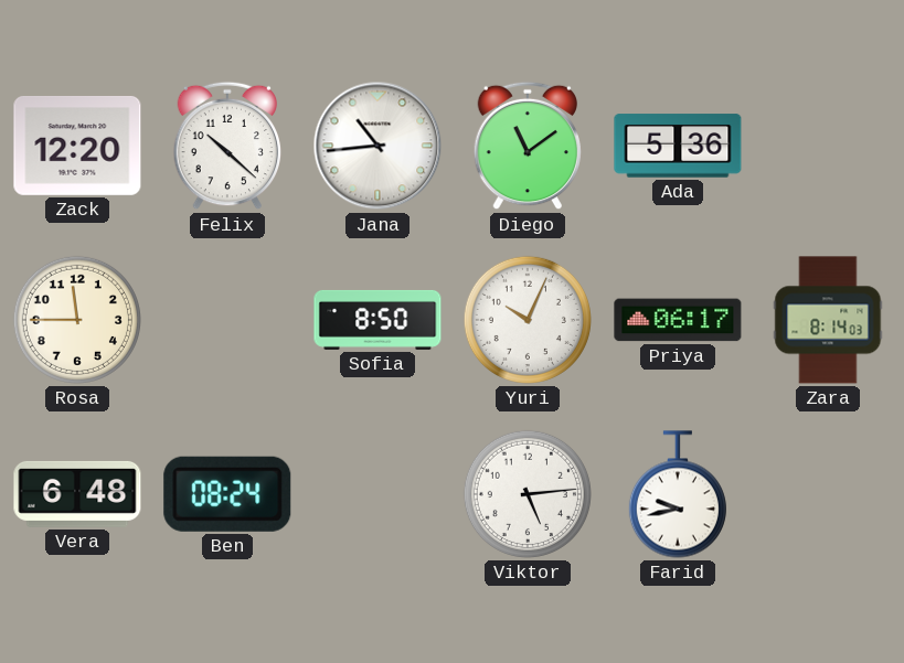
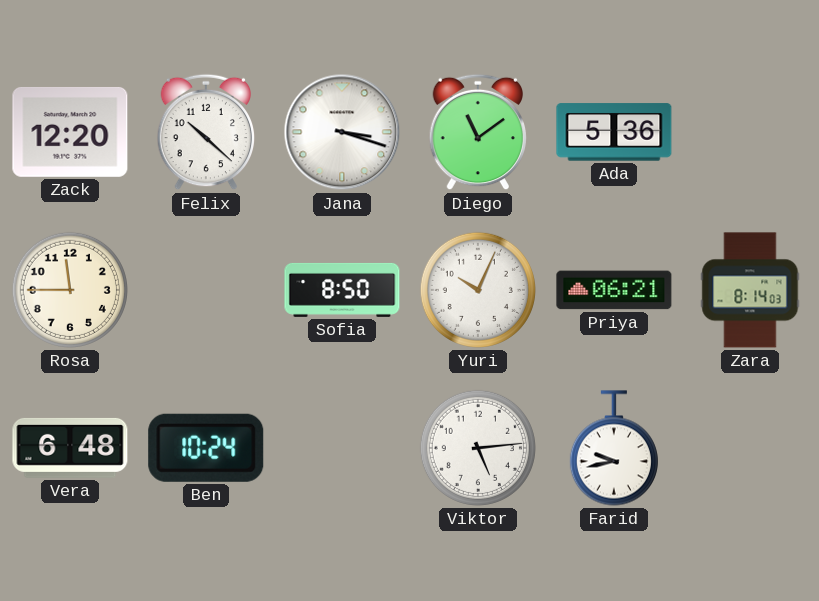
Jana: 10:44 -> 3:18
Priya: 06:17 -> 06:21
Ben: 08:24 -> 10:24
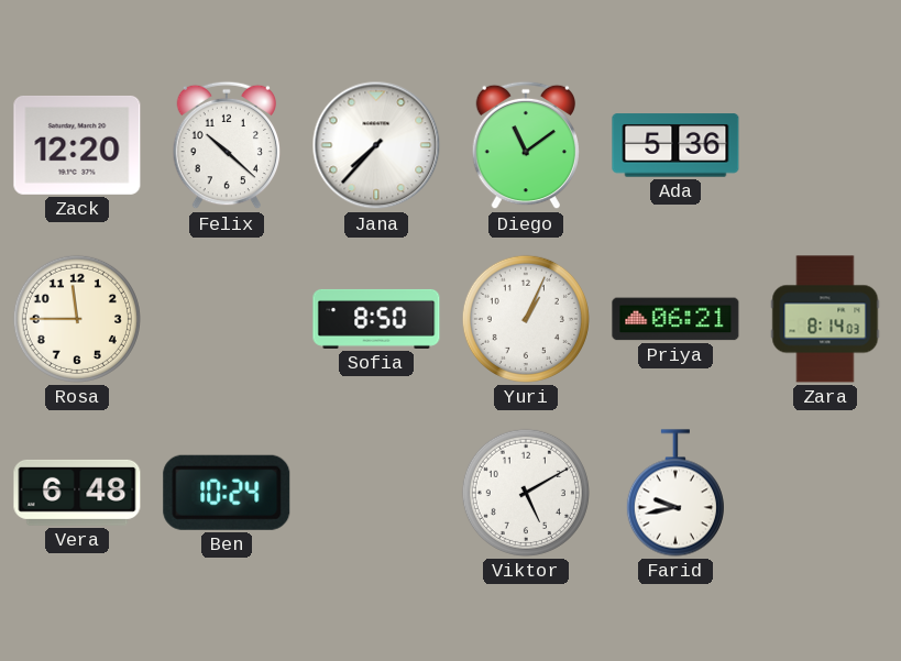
Jana: 3:18 -> 7:37
Yuri: 10:04 -> 1:04
Viktor: 5:14 -> 5:10
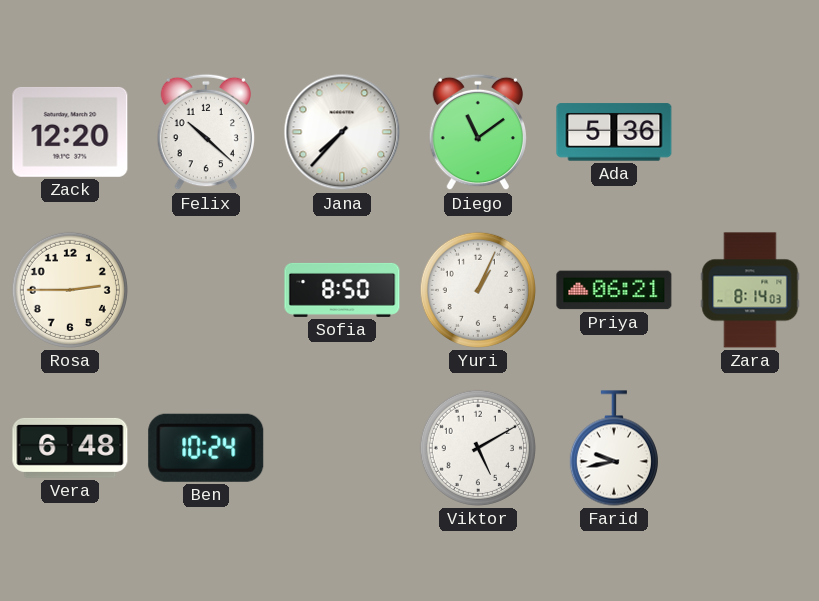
Rosa: 11:45 -> 2:45
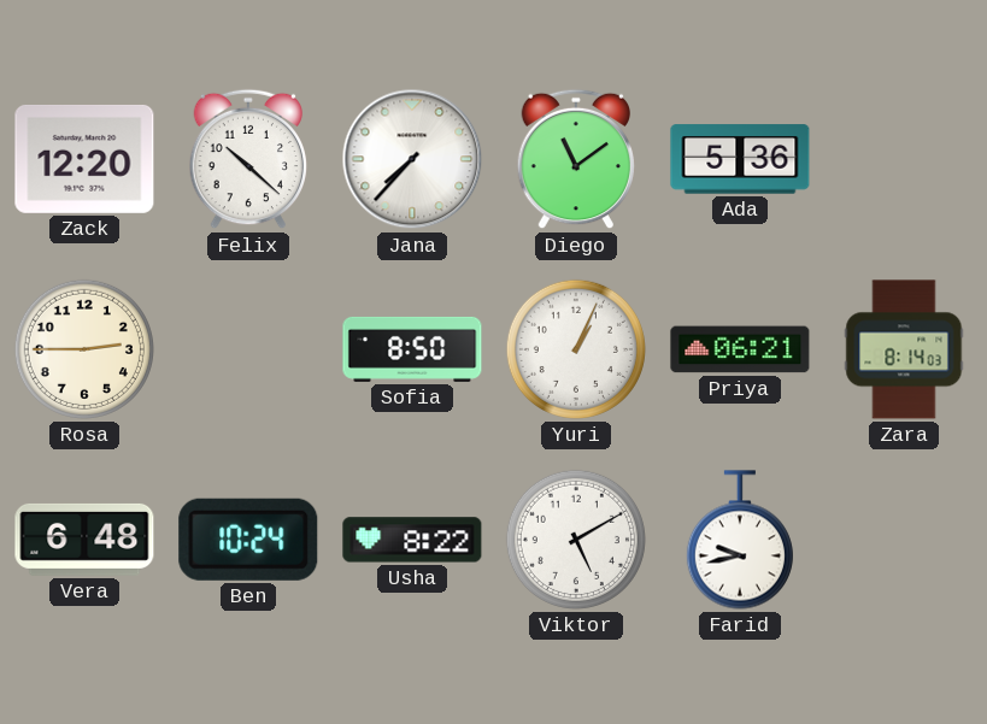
Usha: none -> 8:22
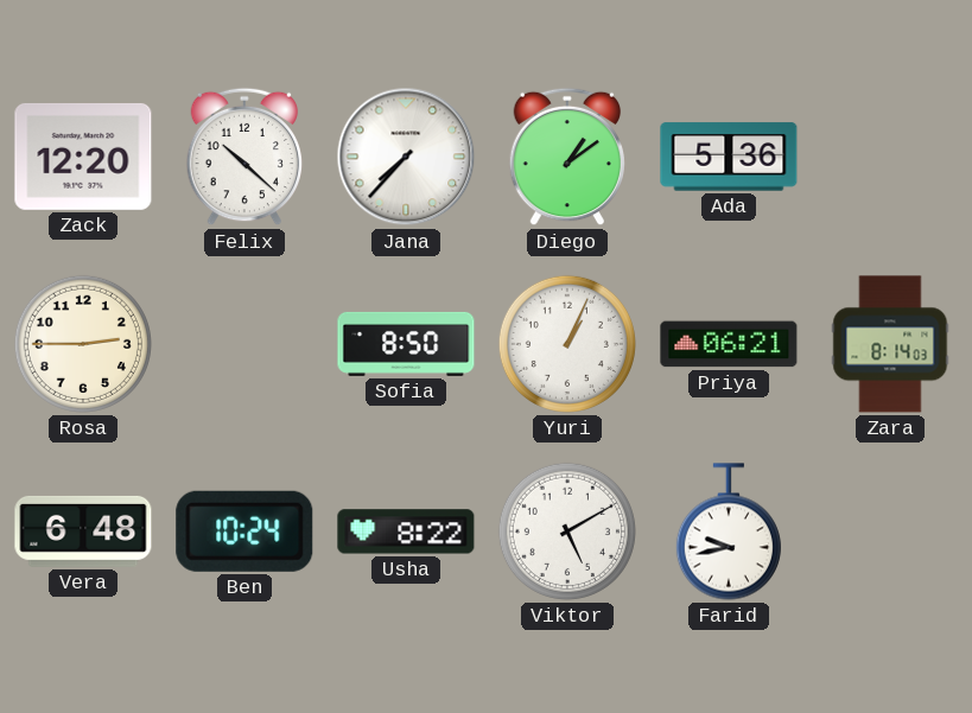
Diego: 11:09 -> 1:09
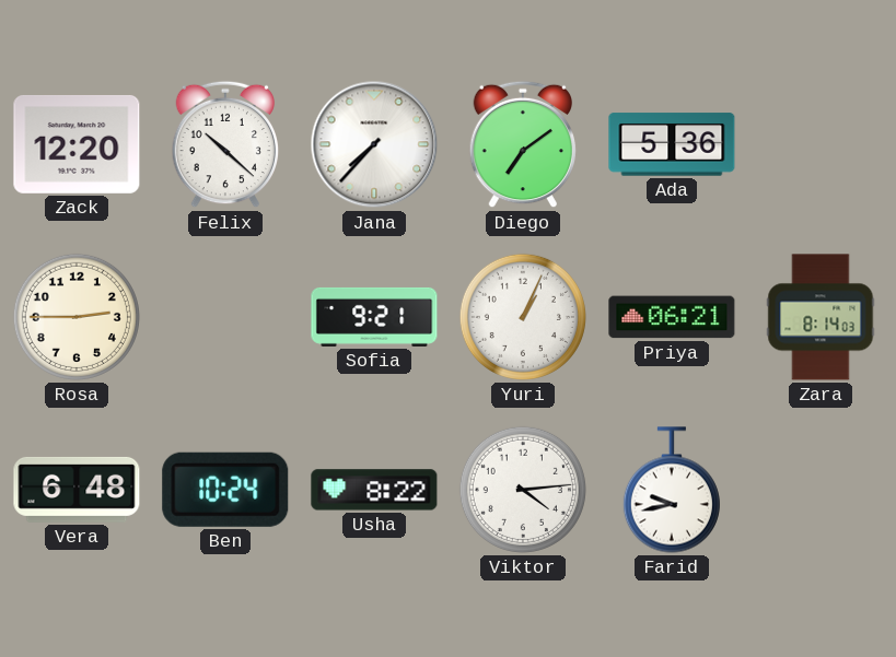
Diego: 1:09 -> 7:09
Sofia: 8:50 -> 9:21
Viktor: 5:10 -> 4:14
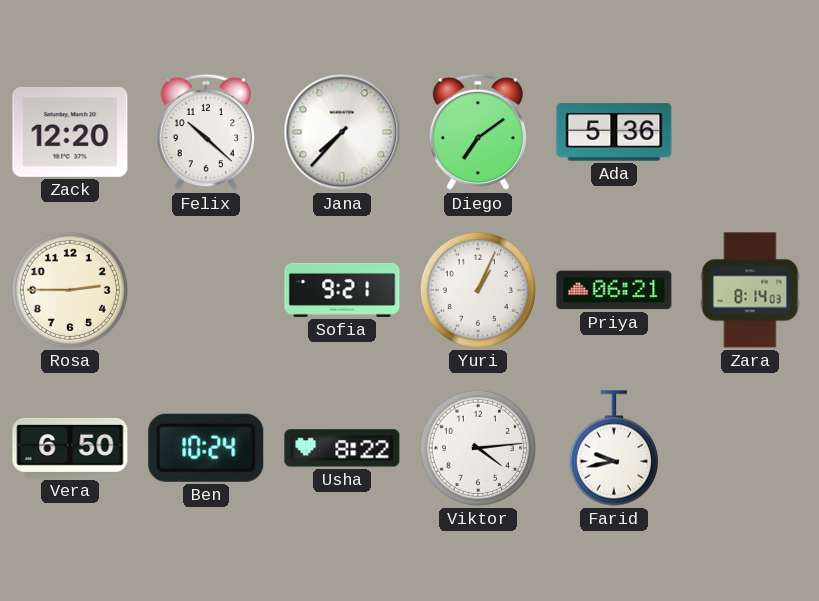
Vera: 6:48 -> 6:50
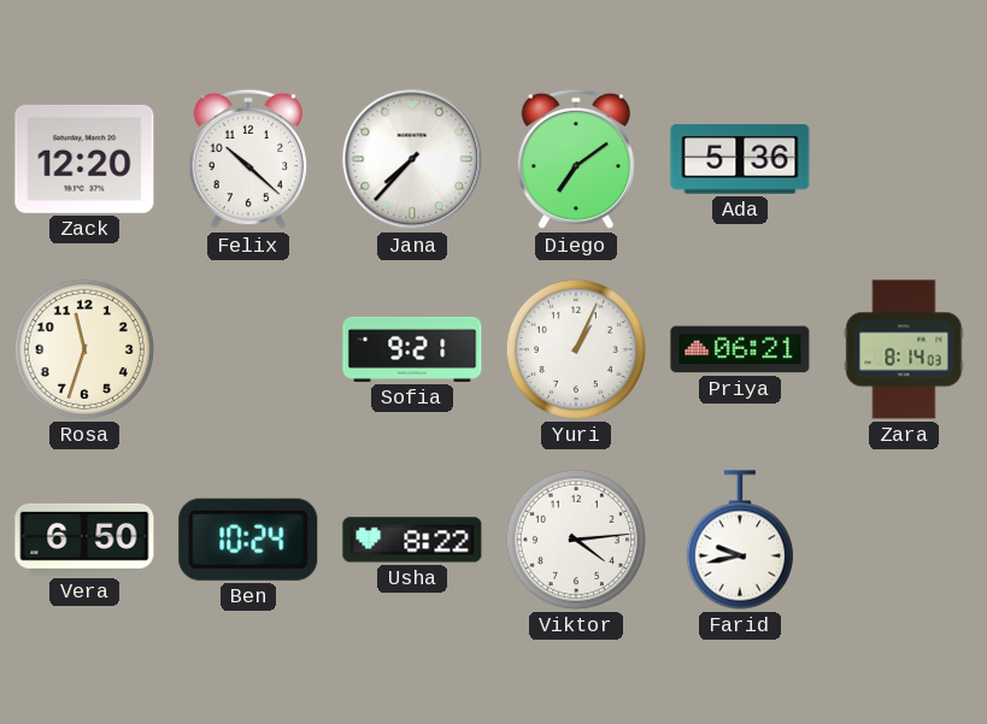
Rosa: 2:45 -> 11:33
